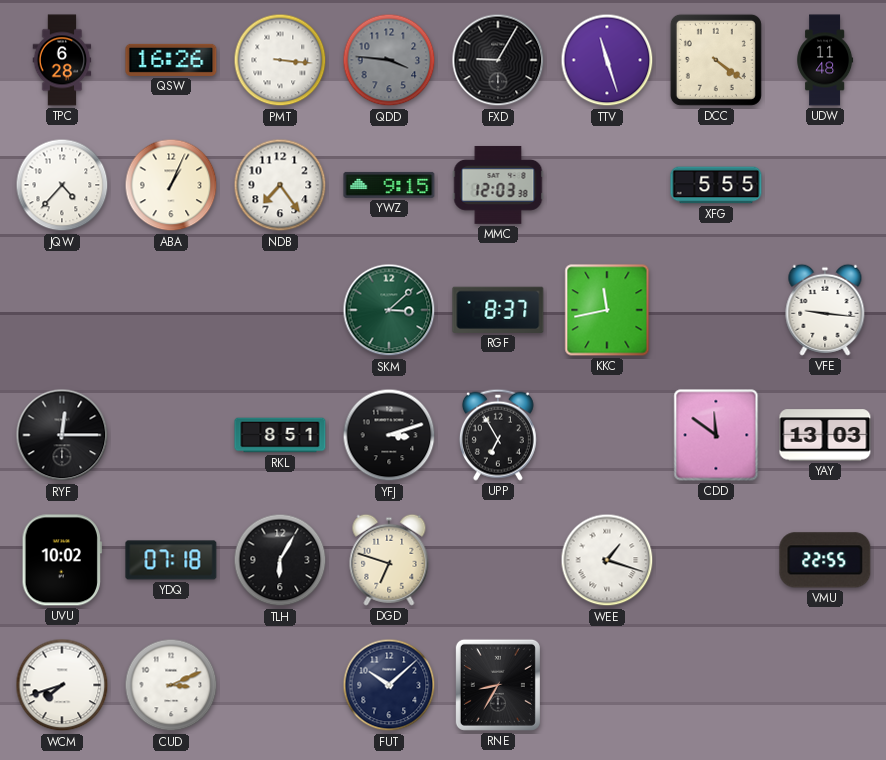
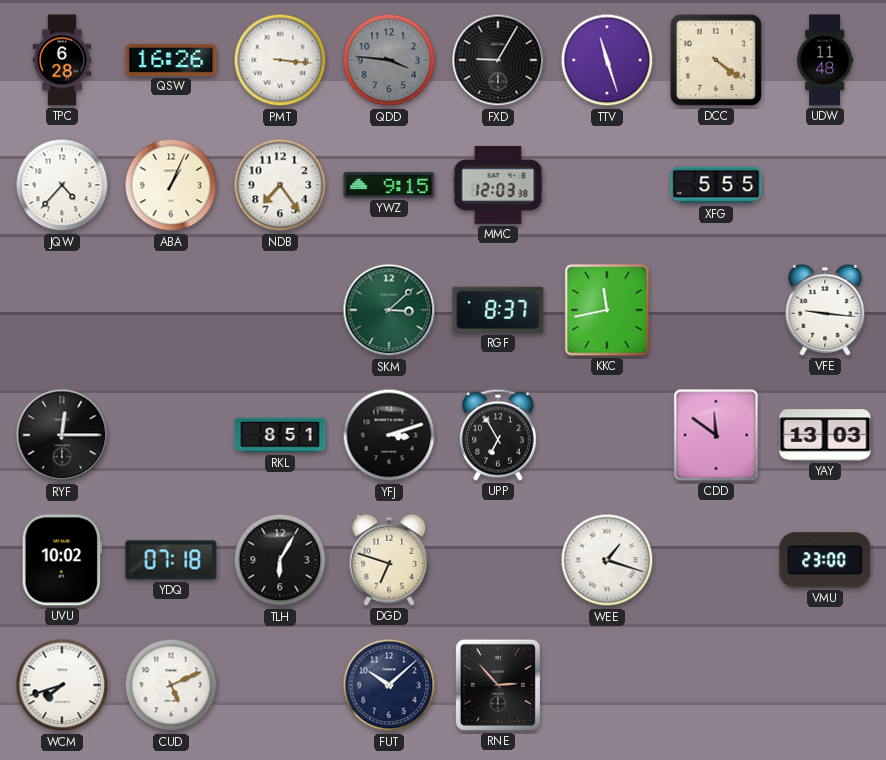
VMU: 22:55 -> 23:00
CUD: 3:11 -> 5:11
RNE: 8:35 -> 2:53
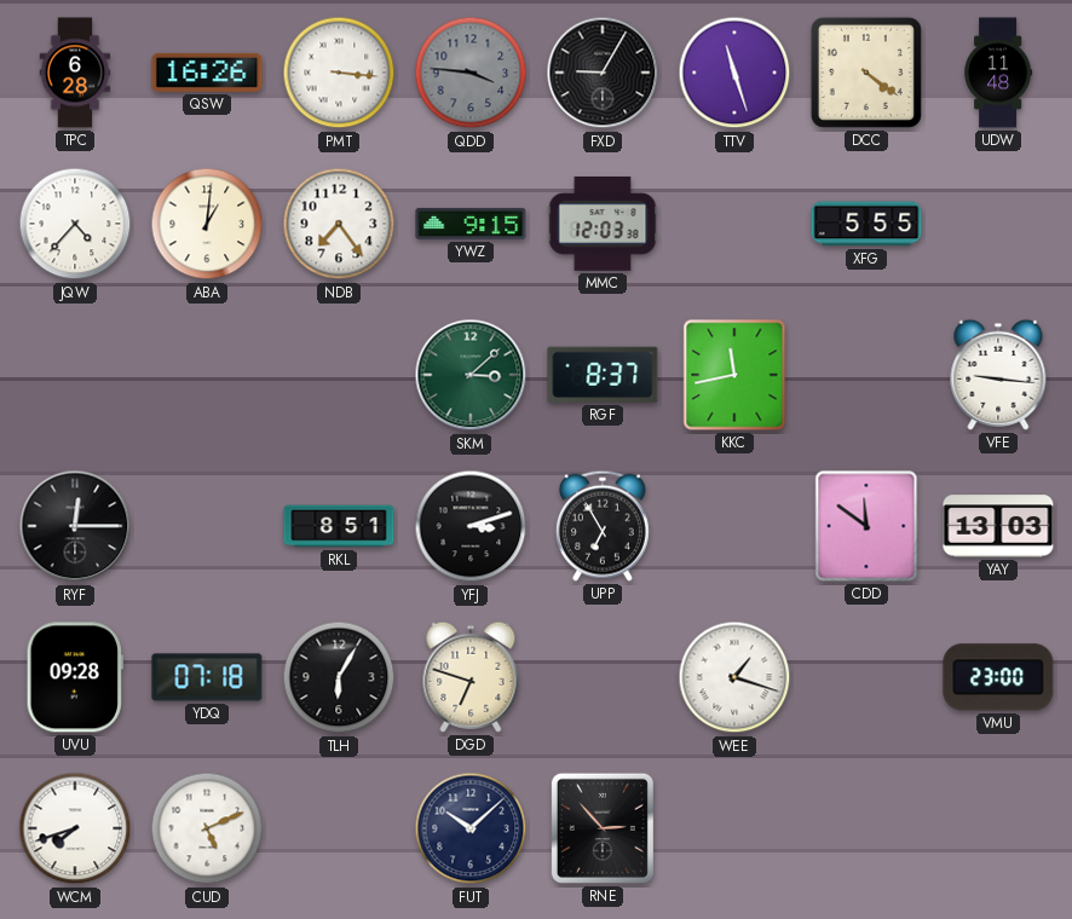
ABA: 1:04 -> 1:01
UVU: 10:02 -> 09:28
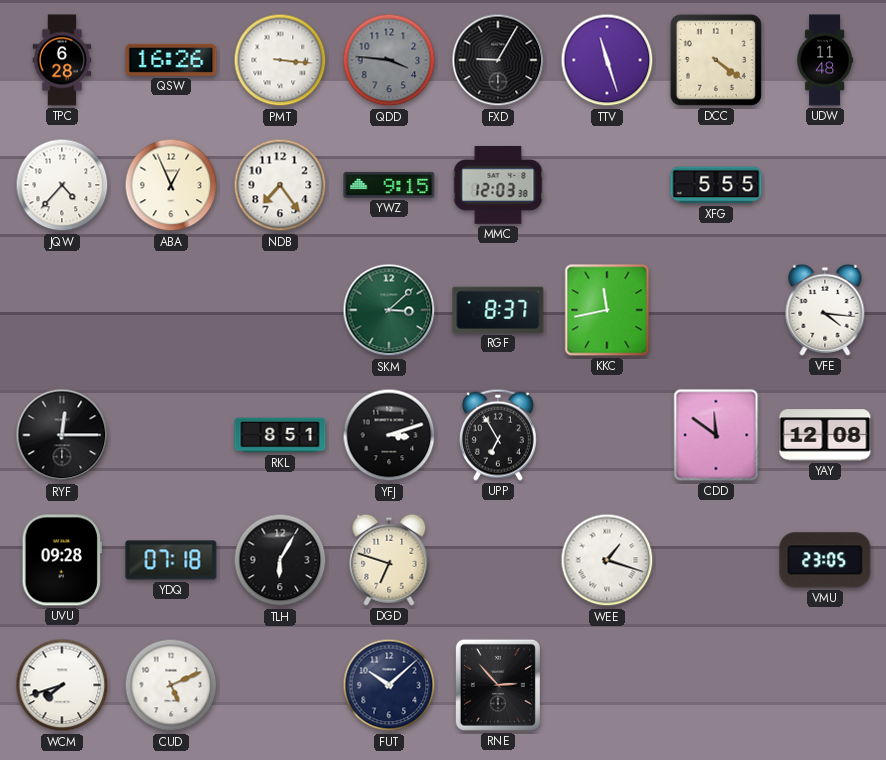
ABA: 1:01 -> 12:56
VFE: 9:16 -> 4:16
YAY: 13:03 -> 12:08
VMU: 23:00 -> 23:05
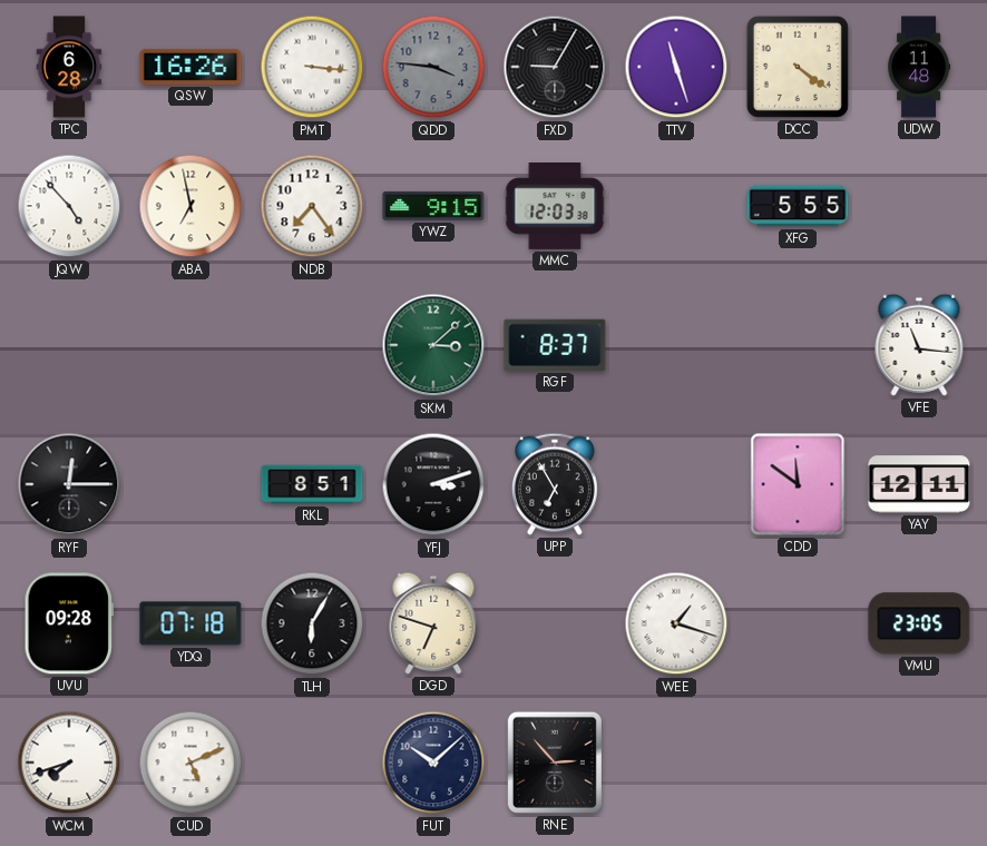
JQW: 4:37 -> 4:53
ABA: 12:56 -> 6:58
KKC: 11:43 -> none
VFE: 4:16 -> 11:16
YAY: 12:08 -> 12:11
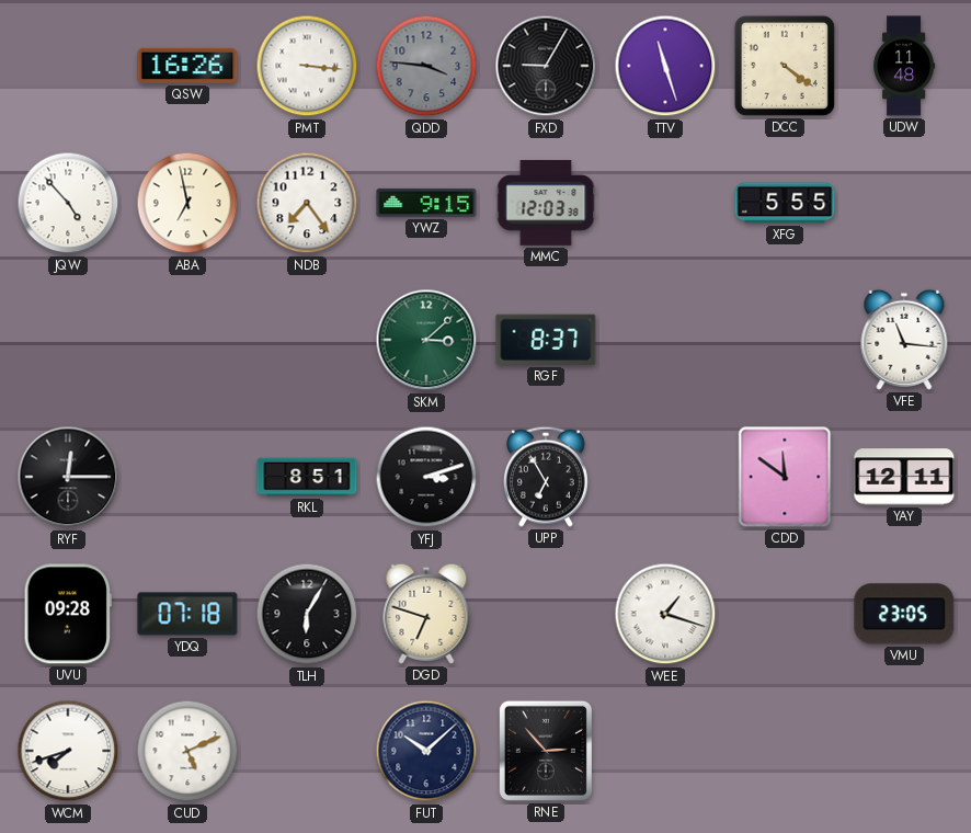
TPC: 6:28 -> none
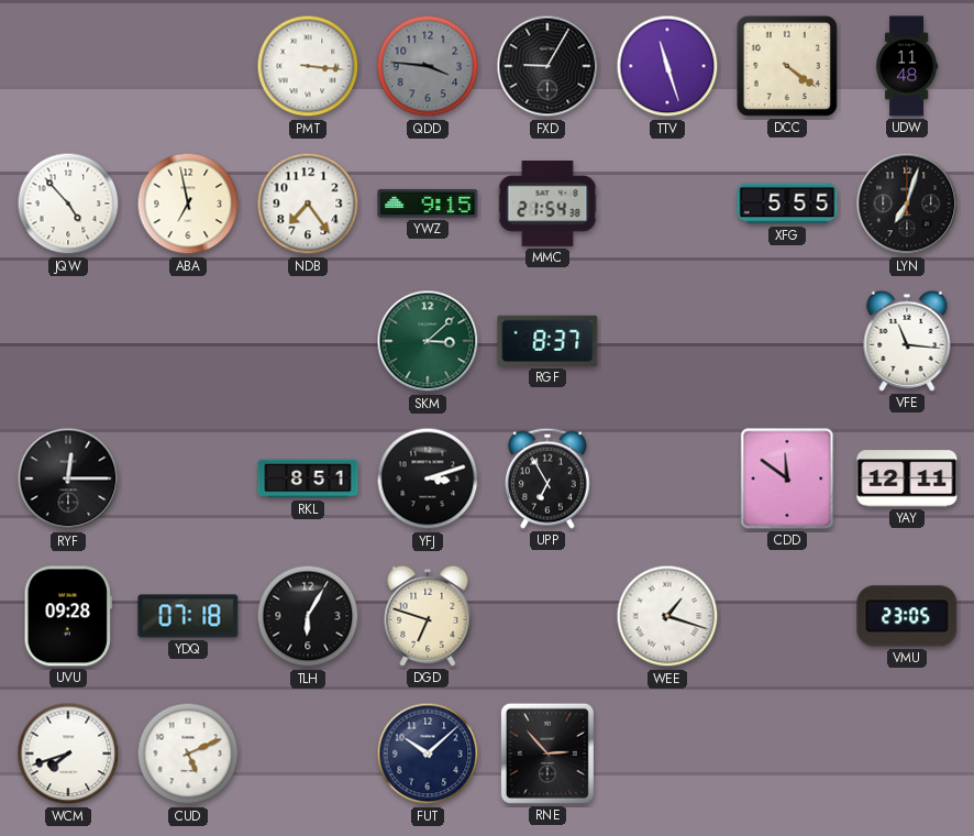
QSW: 16:26 -> none
MMC: 12:03 -> 21:54
LYN: none -> 7:03
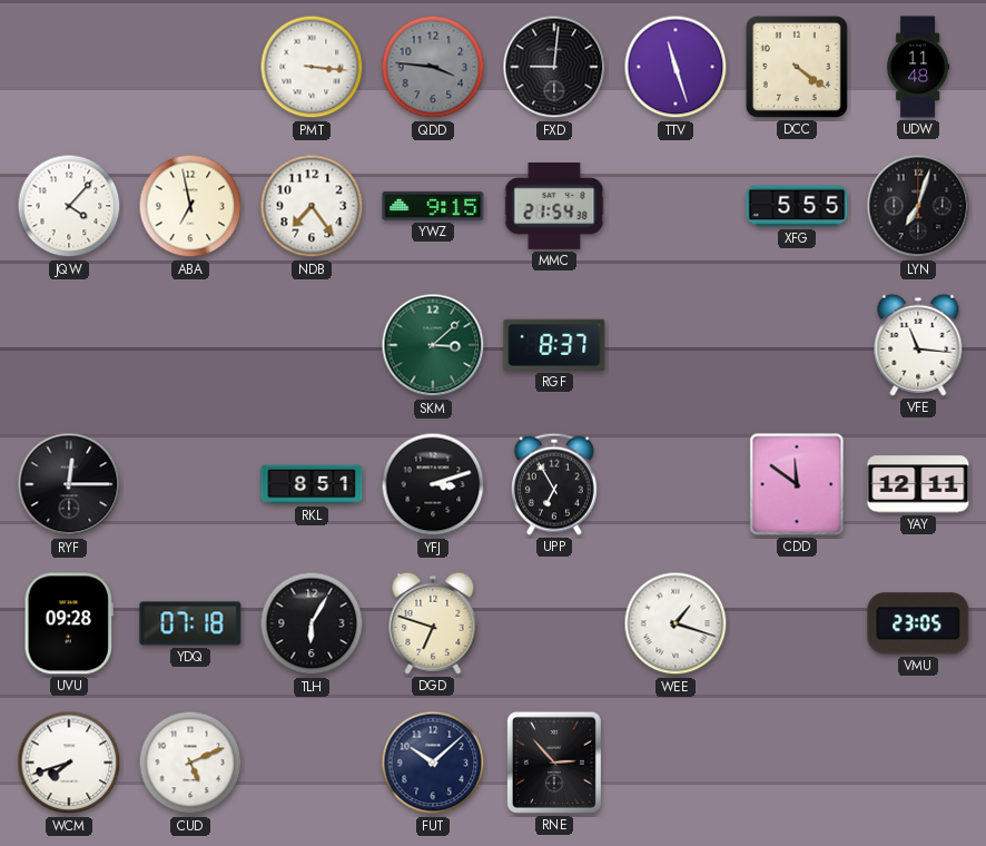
FXD: 9:05 -> 9:01
JQW: 4:53 -> 4:07
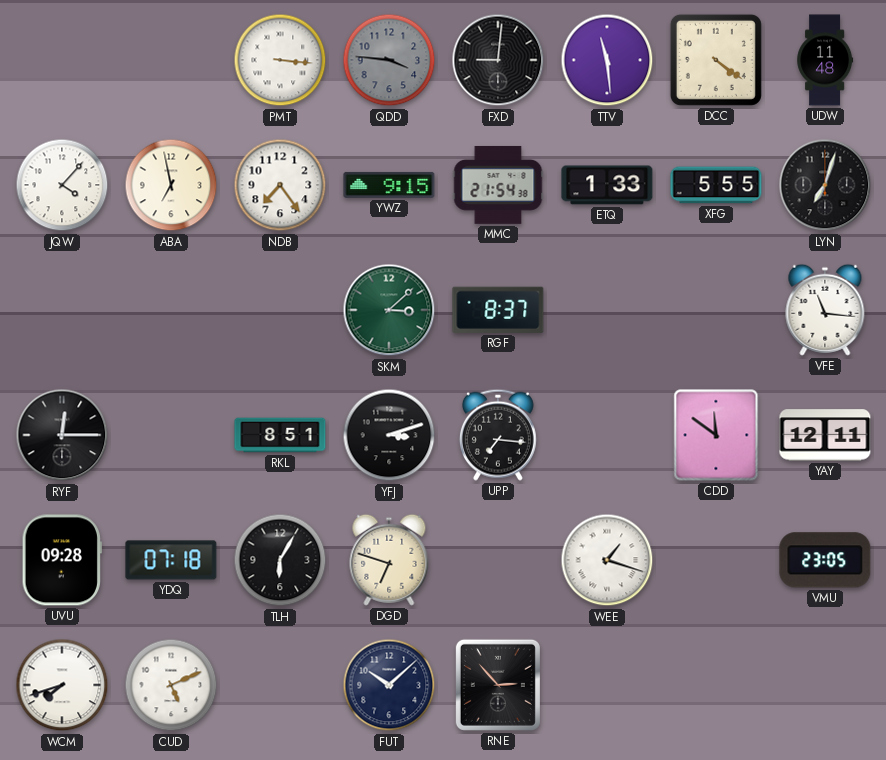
TTV: 11:27 -> 11:29
ETQ: none -> 1:33
UPP: 6:55 -> 7:16
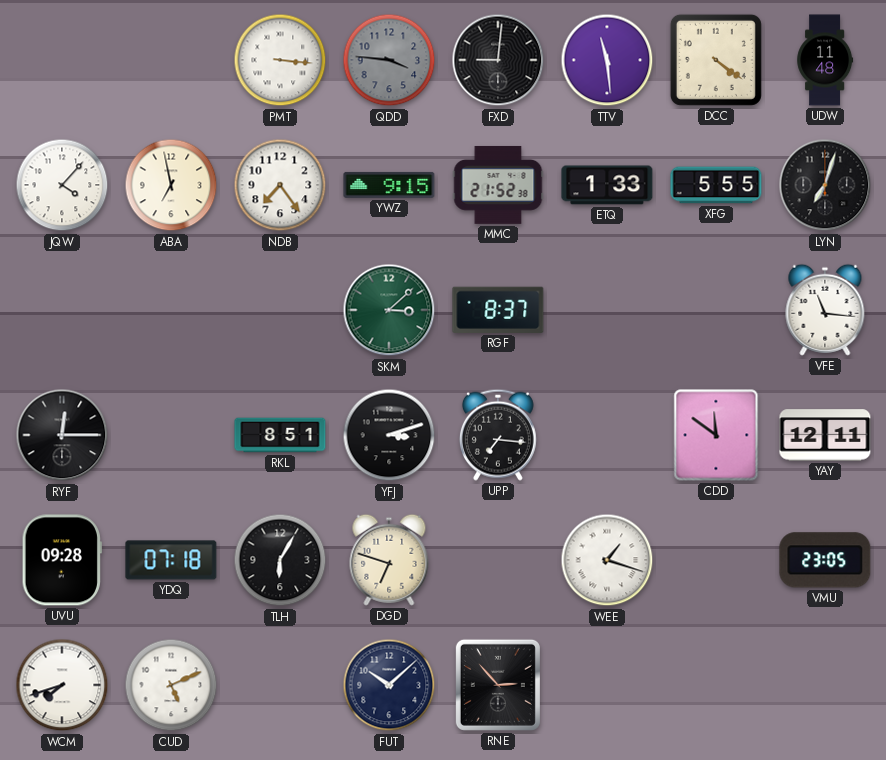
MMC: 21:54 -> 21:52
